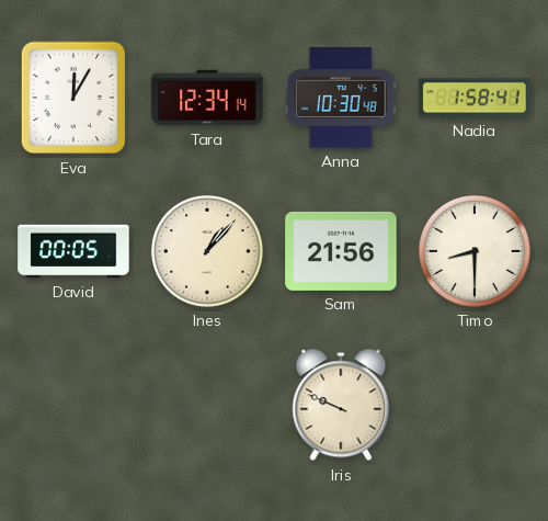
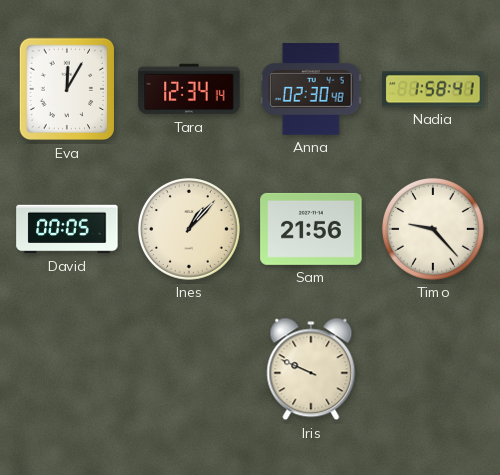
Anna: 10:30 -> 02:30
Timo: 8:30 -> 9:23
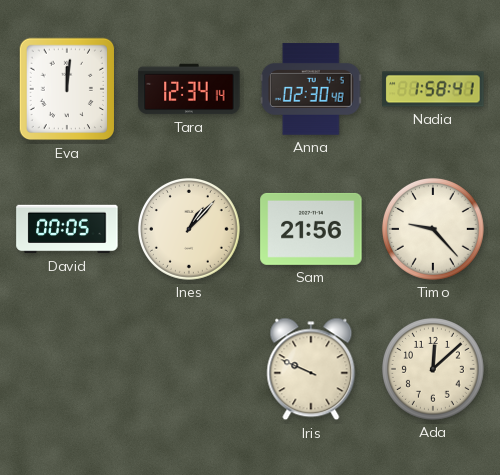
Eva: 12:05 -> 12:01
Ada: none -> 12:08
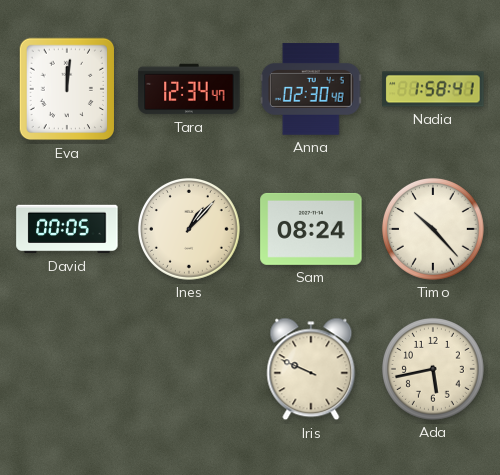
Tara: 12:34:14 -> 12:34:47
Sam: 21:56 -> 08:24
Timo: 9:23 -> 10:23
Ada: 12:08 -> 5:43
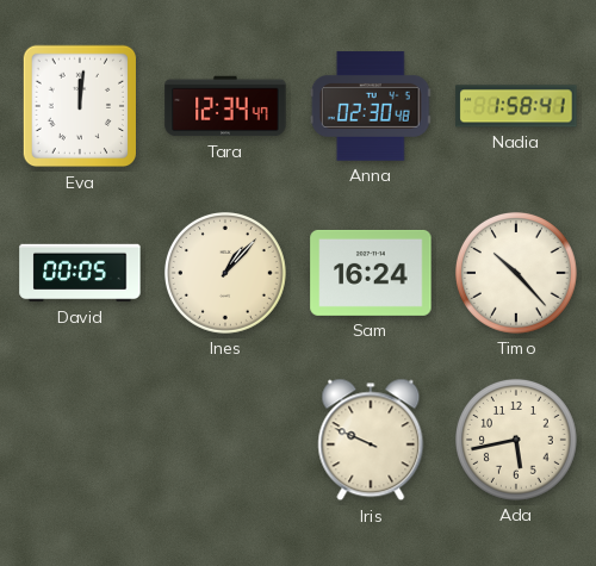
Sam: 08:24 -> 16:24
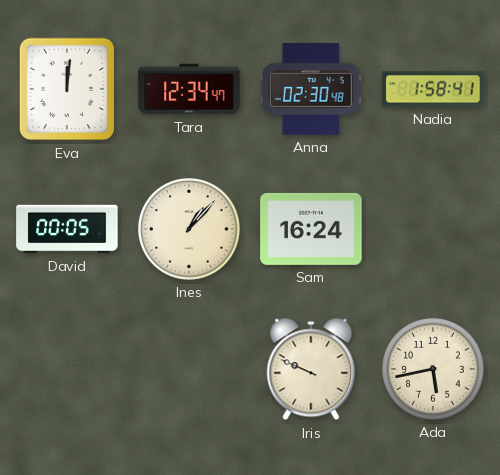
Timo: 10:23 -> none
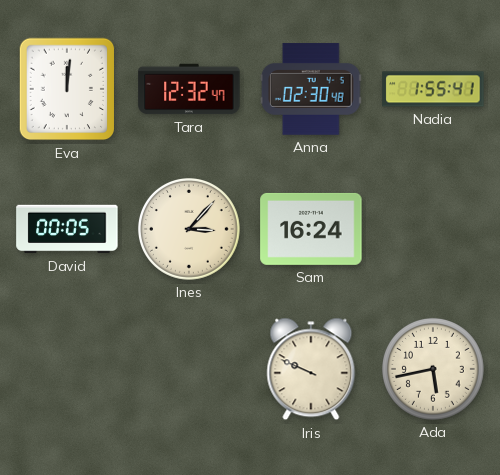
Tara: 12:34 -> 12:32
Nadia: 1:58 -> 1:55
Ines: 1:07 -> 3:07
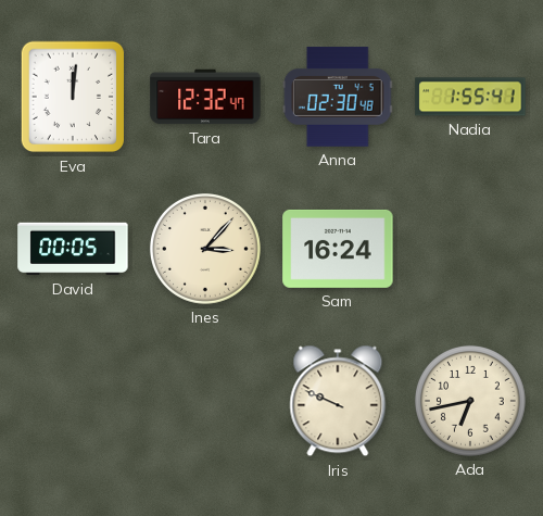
Ada: 5:43 -> 6:43
